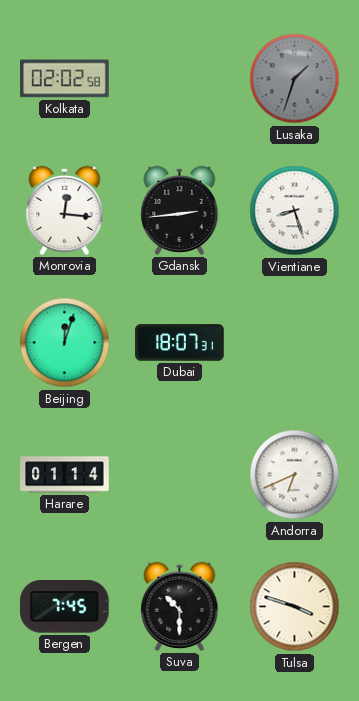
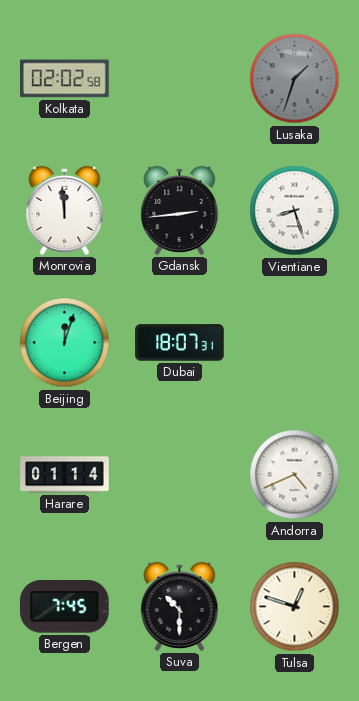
Monrovia: 12:16 -> 11:59
Andorra: 6:41 -> 4:41
Tulsa: 3:48 -> 12:48
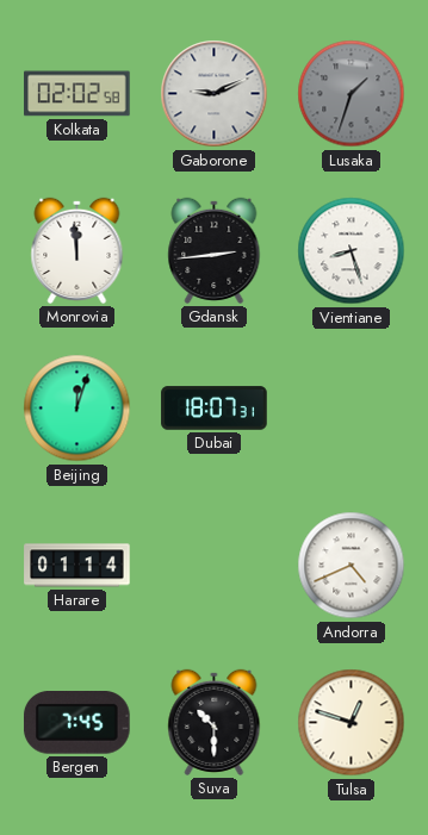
Gaborone: none -> 9:11
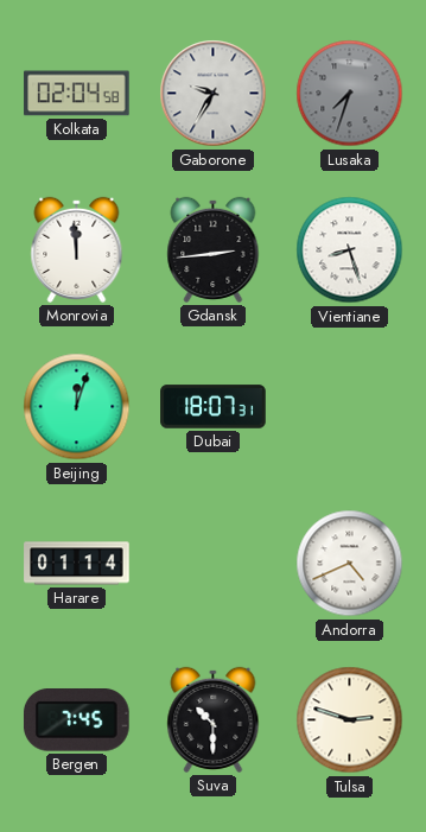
Kolkata: 02:02 -> 02:04
Gaborone: 9:11 -> 9:35
Lusaka: 1:33 -> 7:33
Tulsa: 12:48 -> 2:48
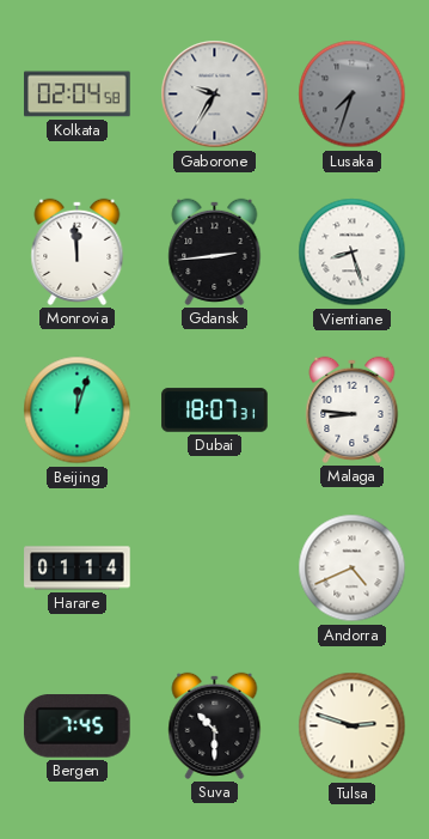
Malaga: none -> 8:46
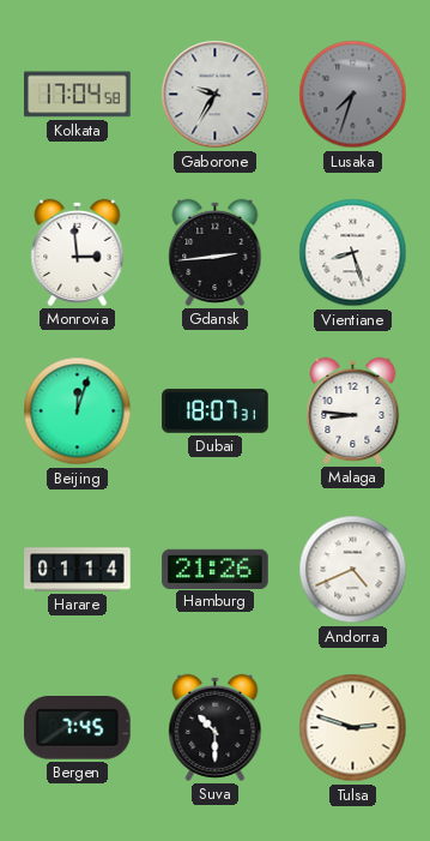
Kolkata: 02:04 -> 17:04
Monrovia: 11:59 -> 2:59
Hamburg: none -> 21:26
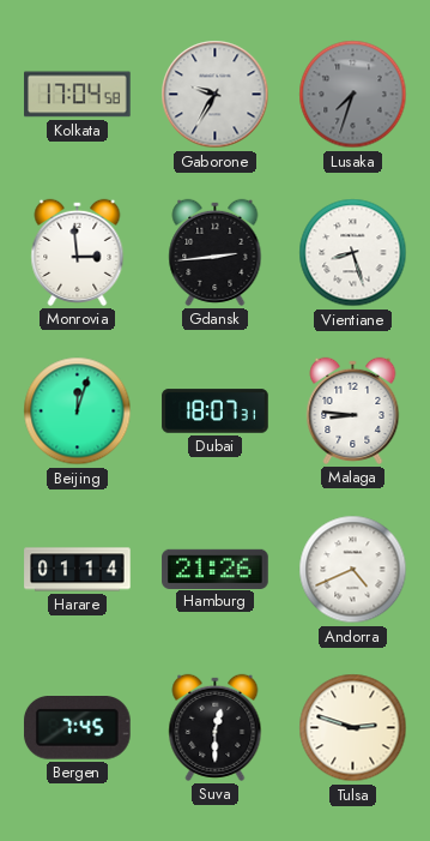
Suva: 10:30 -> 12:30
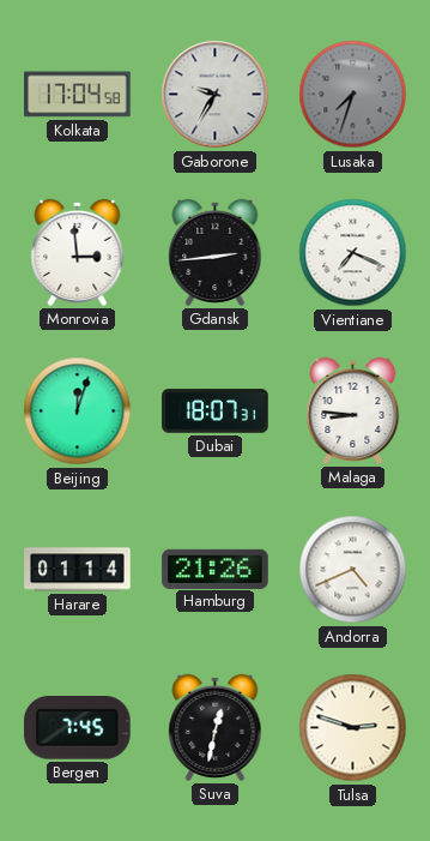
Vientiane: 8:27 -> 7:19
Suva: 12:30 -> 12:32
